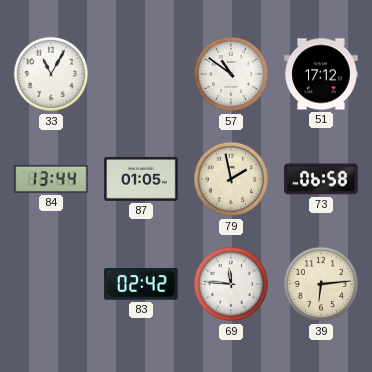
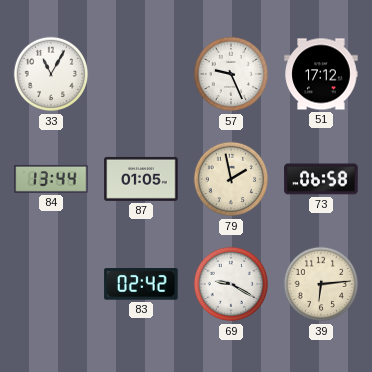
57: 10:51 -> 9:26
69: 11:46 -> 9:20
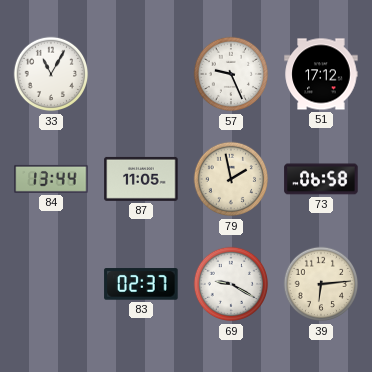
87: 01:05 -> 11:05
83: 02:42 -> 02:37
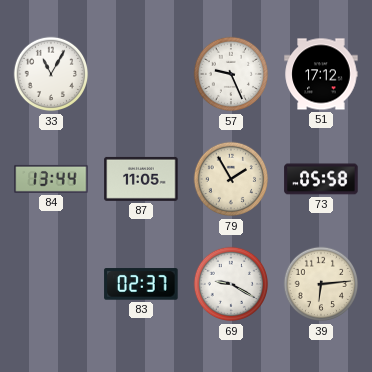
79: 1:58 -> 1:55
73: 06:58 -> 05:58
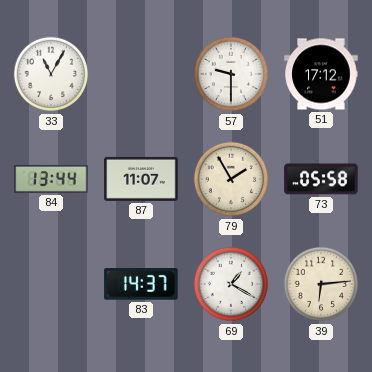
57: 9:26 -> 9:30
87: 11:05 -> 11:07
83: 02:37 -> 14:37
69: 9:20 -> 1:20
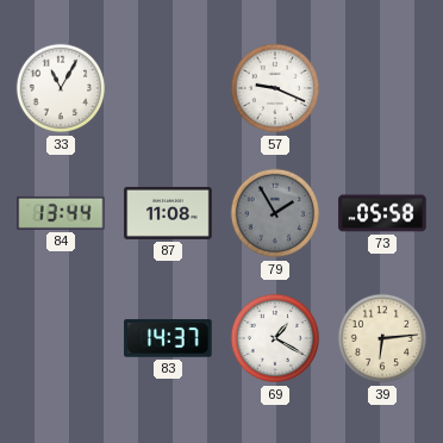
57: 9:30 -> 9:19
51: 17:12 -> none
87: 11:07 -> 11:08
79 dial: cream -> grey
